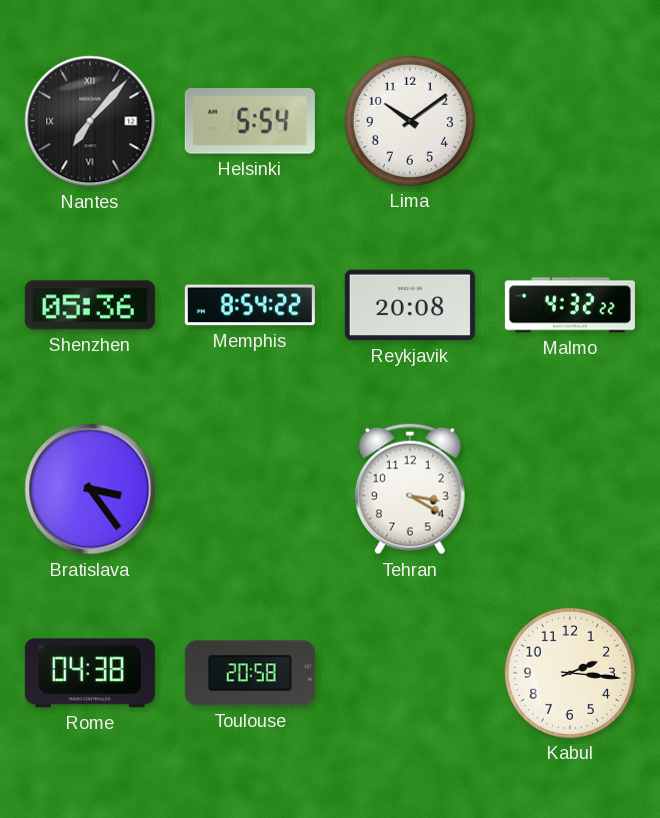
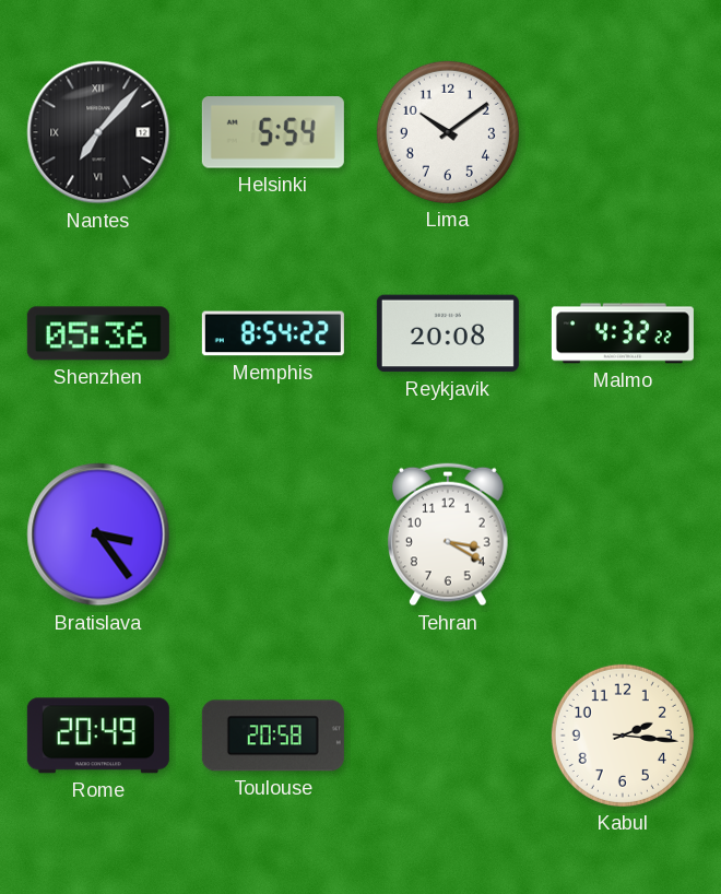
Rome: 04:38 -> 20:49
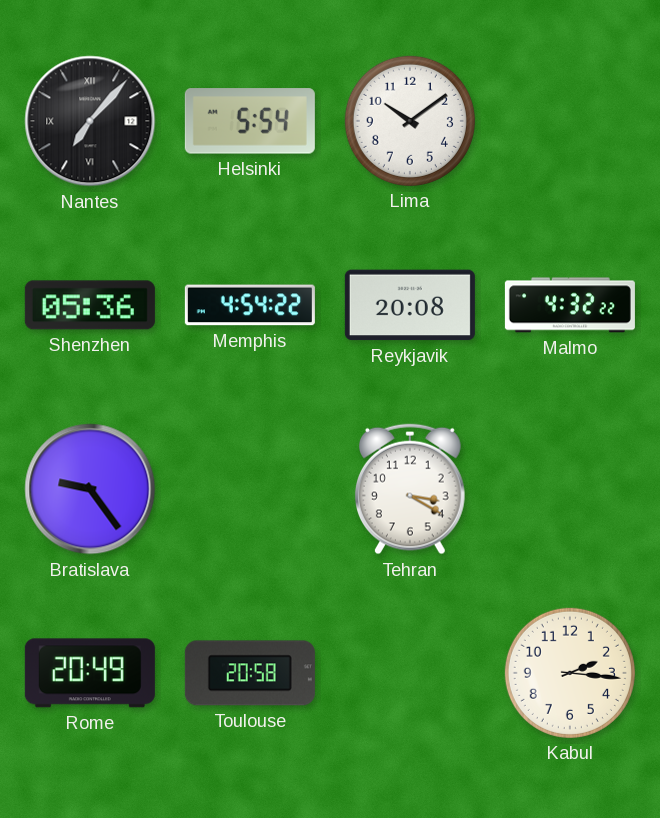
Memphis: 8:54 -> 4:54
Bratislava: 3:24 -> 9:24
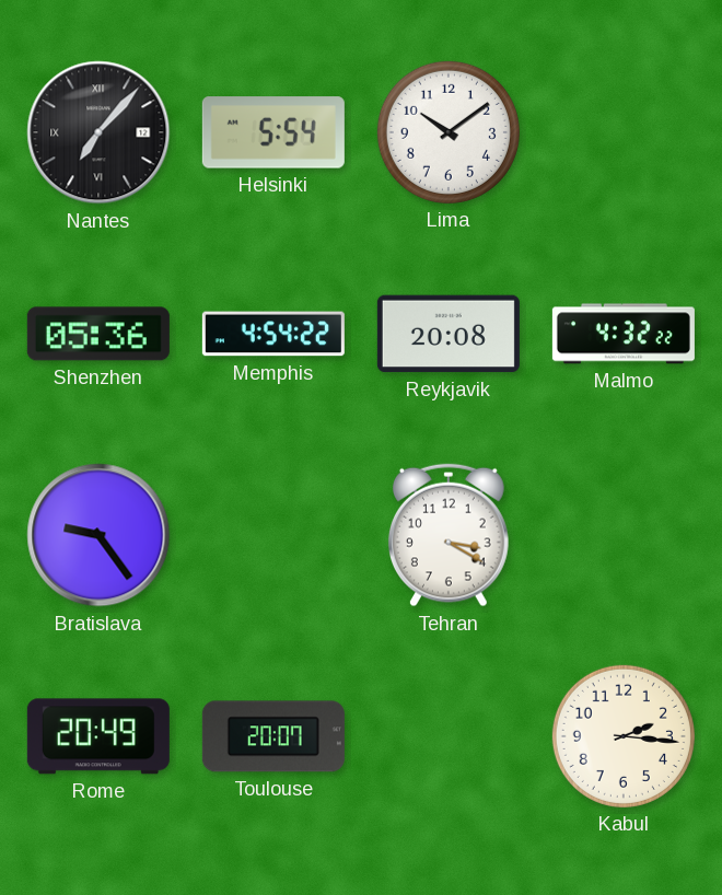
Toulouse: 20:58 -> 20:07
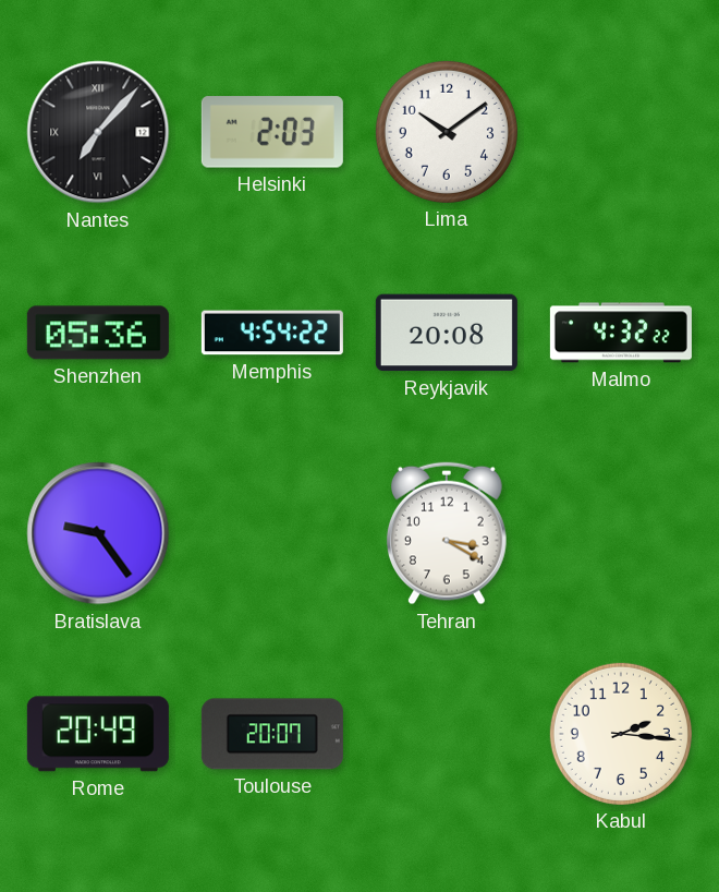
Helsinki: 5:54 -> 2:03
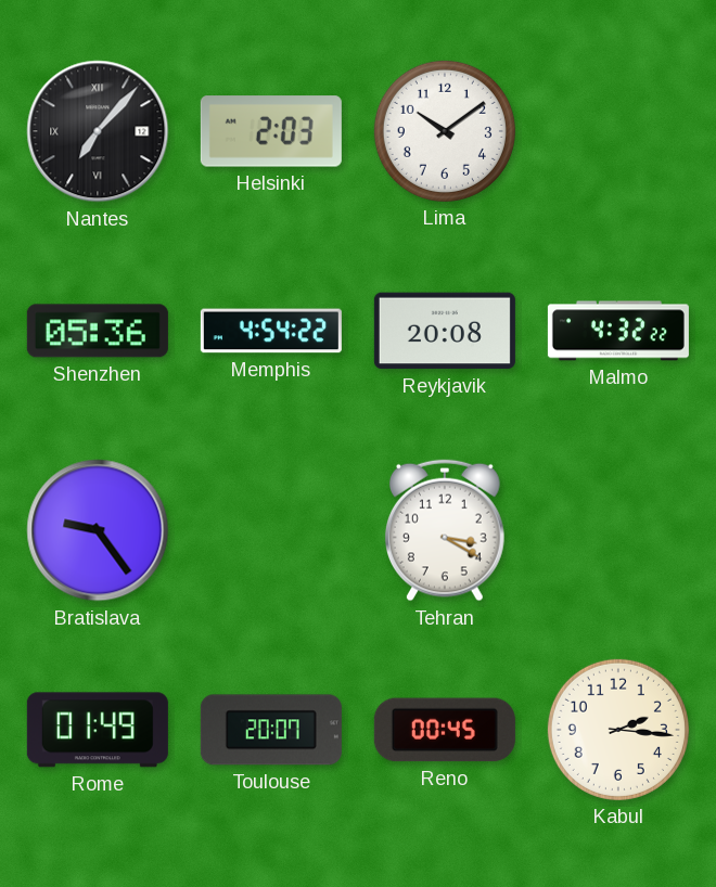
Rome: 20:49 -> 01:49
Reno: none -> 00:45
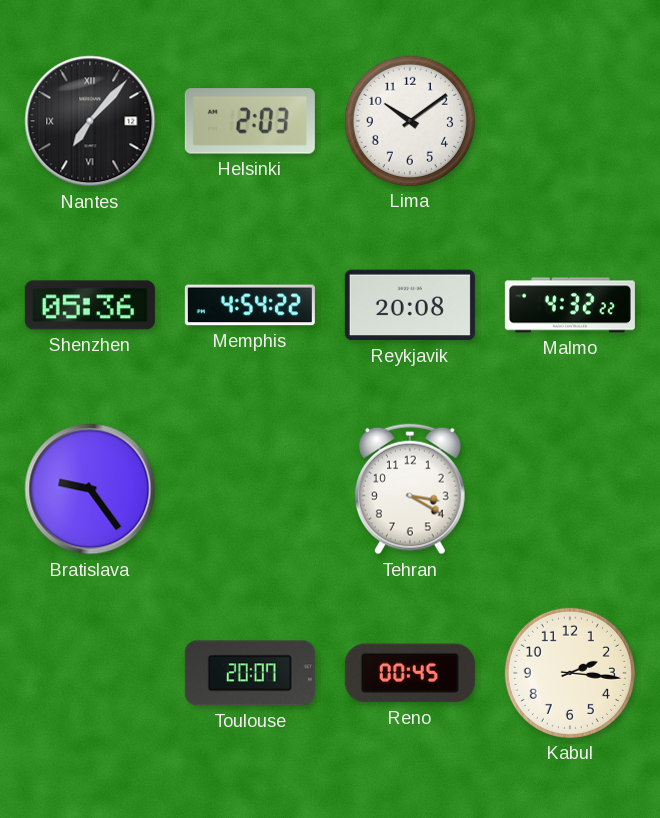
Rome: 01:49 -> none
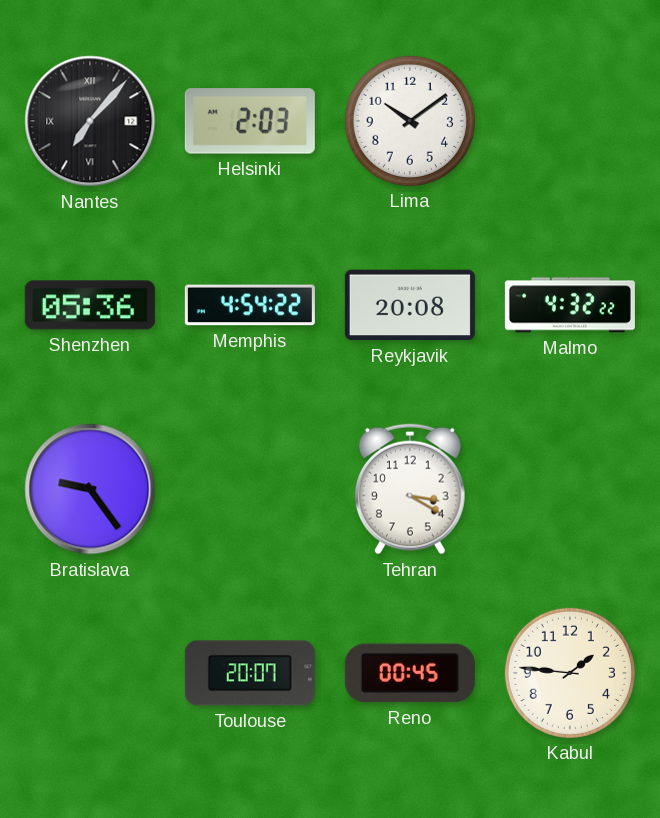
Kabul: 2:16 -> 1:46
